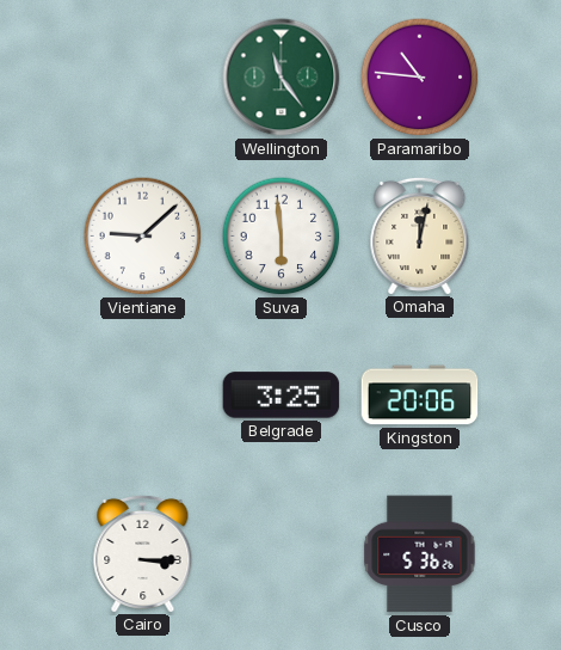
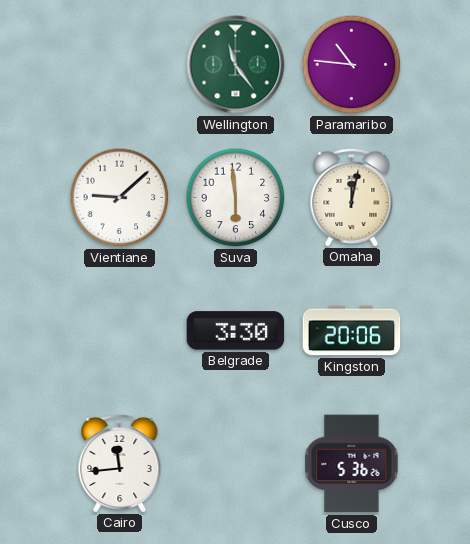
Belgrade: 3:25 -> 3:30
Cairo: 3:15 -> 11:44
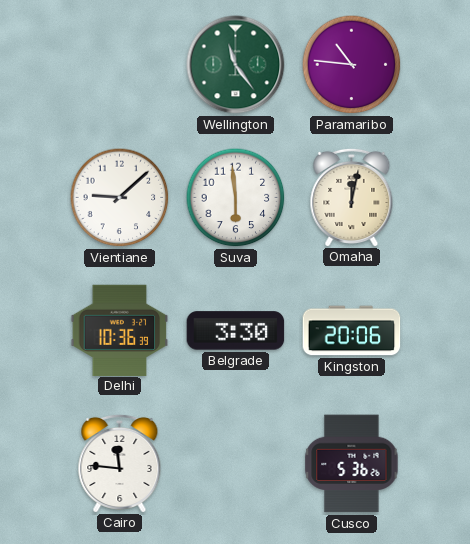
Delhi: none -> 10:36
Cairo: 11:44 -> 11:46
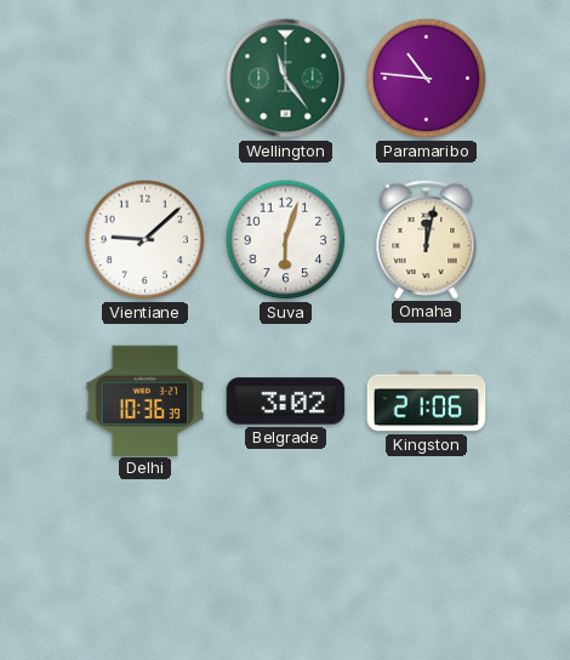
Suva: 5:59 -> 6:03
Belgrade: 3:30 -> 3:02
Kingston: 20:06 -> 21:06
Cairo: 11:46 -> none
Cusco: 5:36 -> none
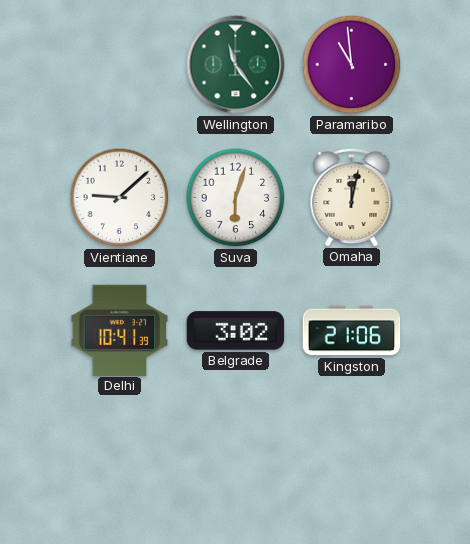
Paramaribo: 10:46 -> 10:59
Delhi: 10:36 -> 10:41
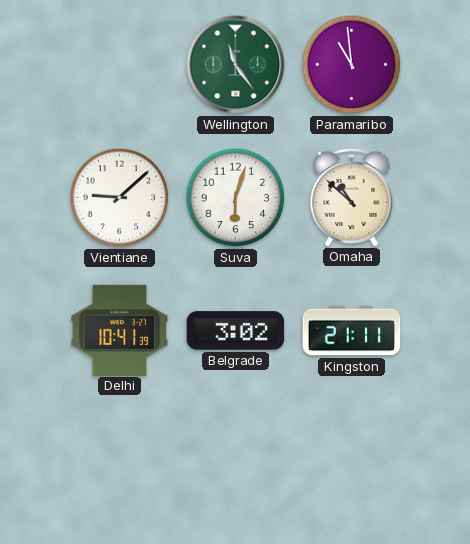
Omaha: 12:02 -> 10:52
Kingston: 21:06 -> 21:11
